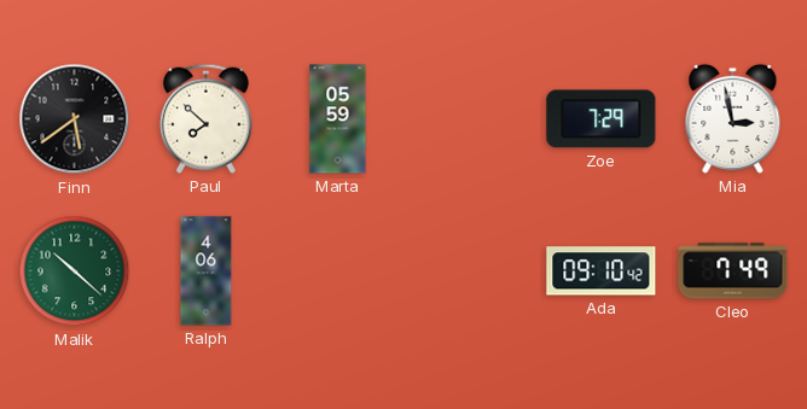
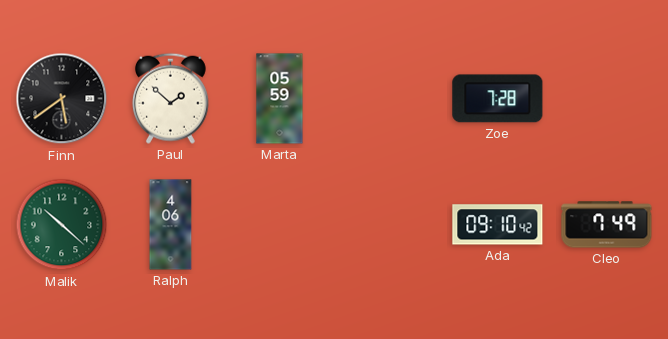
Paul: 7:52 -> 1:52
Zoe: 7:29 -> 7:28
Mia: 2:58 -> none
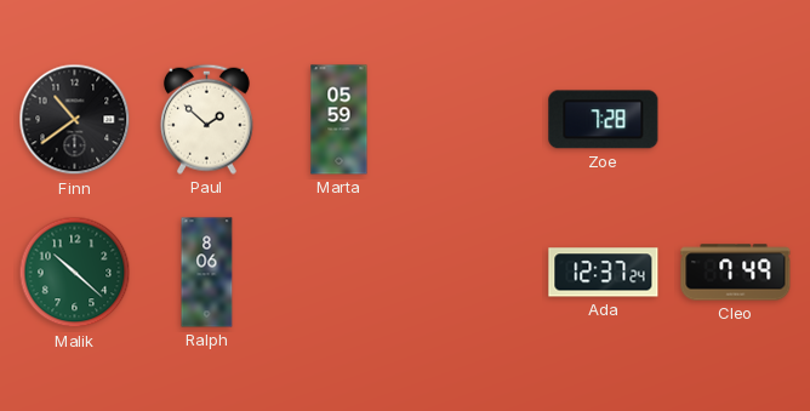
Finn: 5:39 -> 10:39
Ralph: 4:06 -> 8:06
Ada: 09:10 -> 12:37
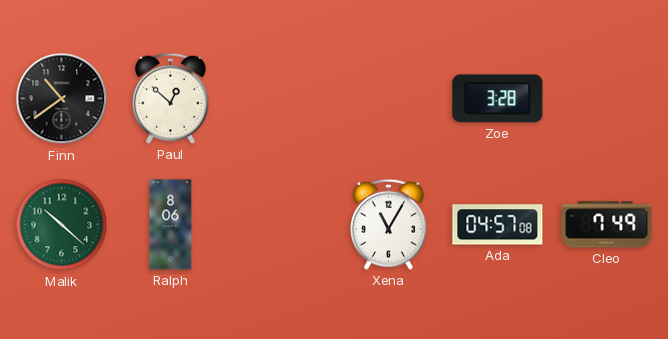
Paul: 1:52 -> 12:52
Marta: 05:59 -> none
Zoe: 7:28 -> 3:28
Xena: none -> 11:05
Ada: 12:37 -> 04:57
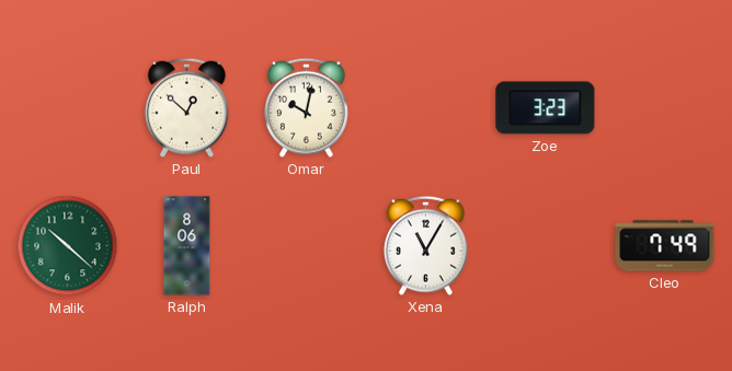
Finn: 10:39 -> none
Omar: none -> 10:02
Zoe: 3:28 -> 3:23
Ada: 04:57 -> none
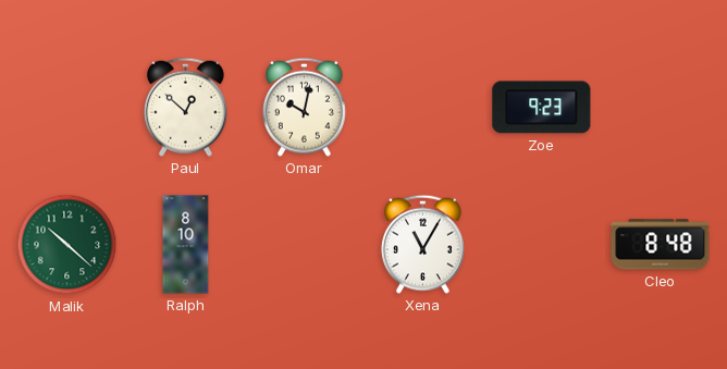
Zoe: 3:23 -> 9:23
Ralph: 8:06 -> 8:10
Cleo: 7:49 -> 8:48
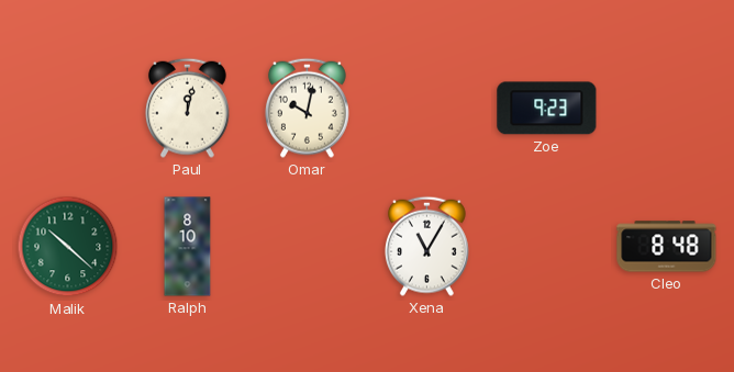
Paul: 12:52 -> 12:02
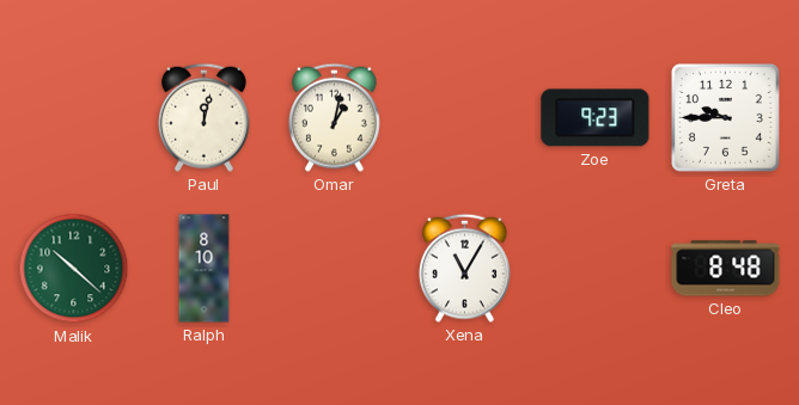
Omar: 10:02 -> 1:02
Greta: none -> 9:45
